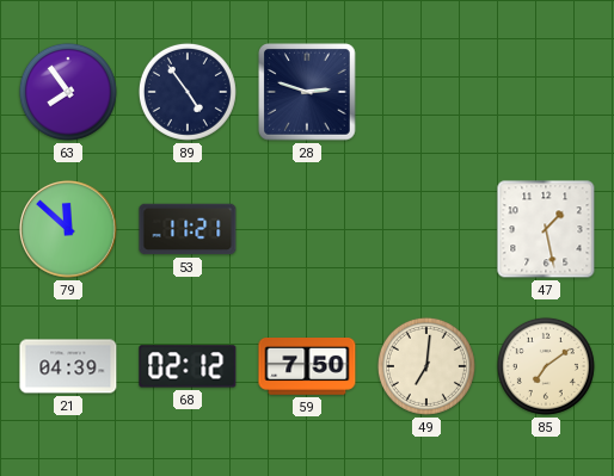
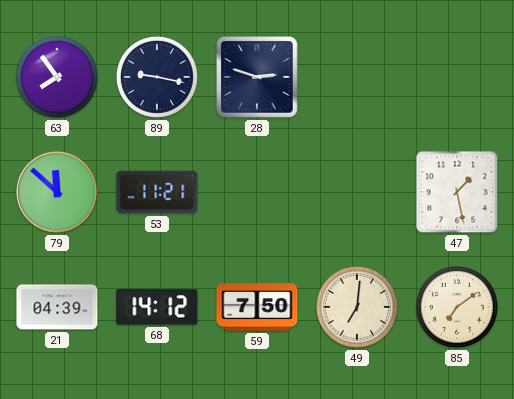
89: 4:54 -> 9:17
68: 02:12 -> 14:12
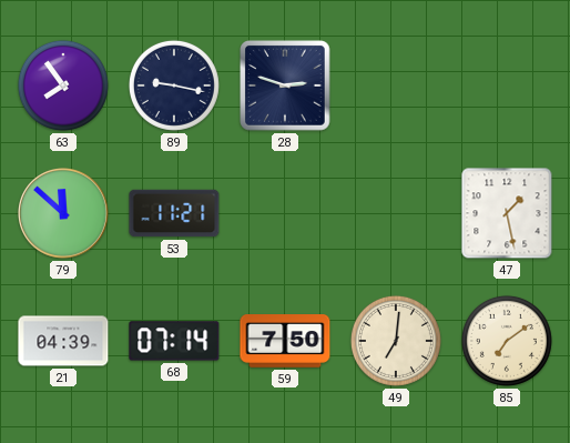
68: 14:12 -> 07:14
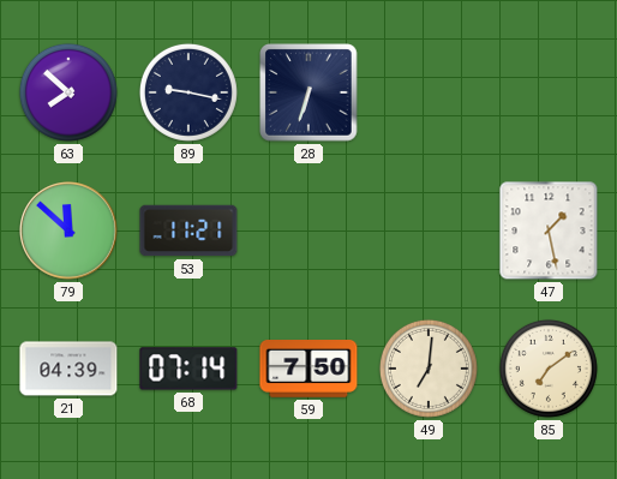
63: 7:54 -> 7:52
28: 2:48 -> 6:33
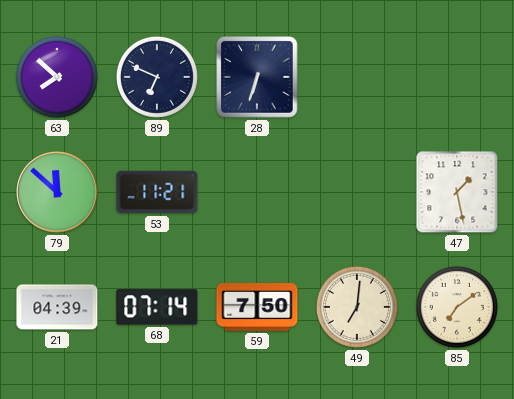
89: 9:17 -> 6:49
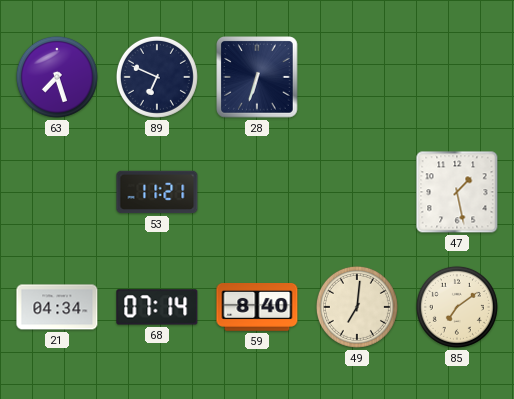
63: 7:52 -> 7:27
79: 11:52 -> none
21: 04:39 -> 04:34
59: 7:50 -> 8:40
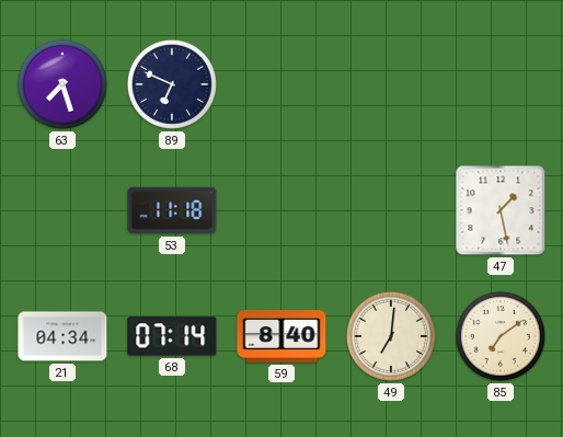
28: 6:33 -> none
53: 11:21 -> 11:18
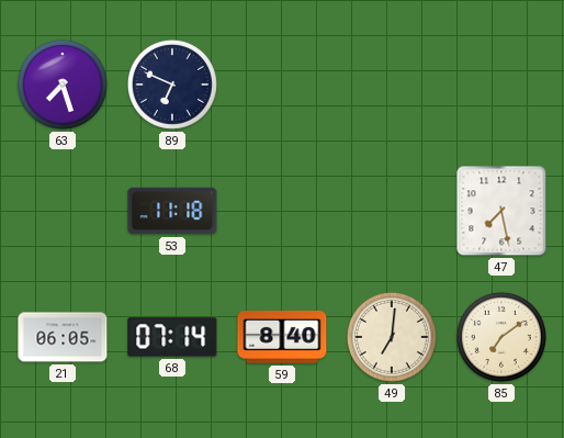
47: 1:28 -> 7:28
21: 04:34 -> 06:05
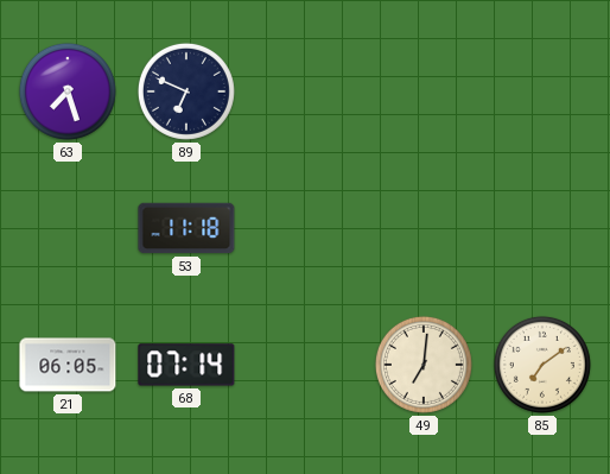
47: 7:28 -> none
59: 8:40 -> none
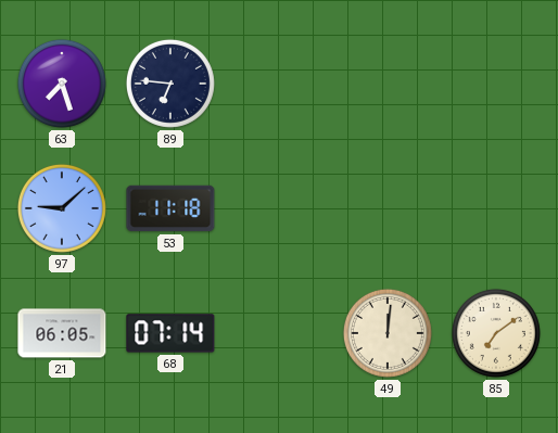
89: 6:49 -> 6:46
97: none -> 9:08
49: 7:01 -> 12:01
